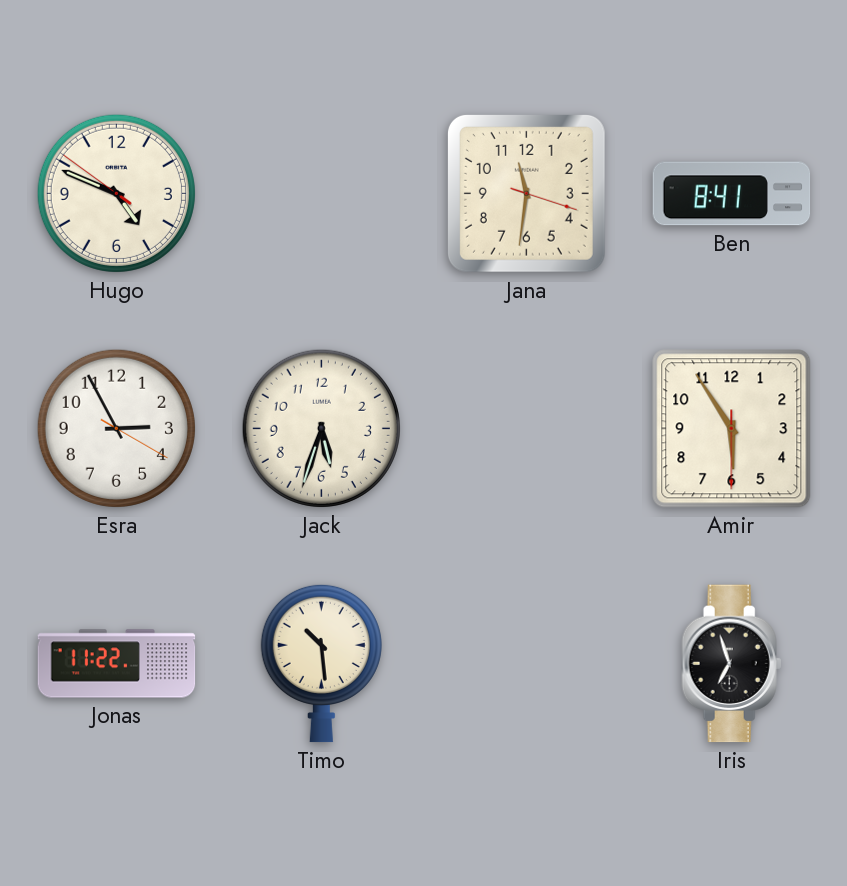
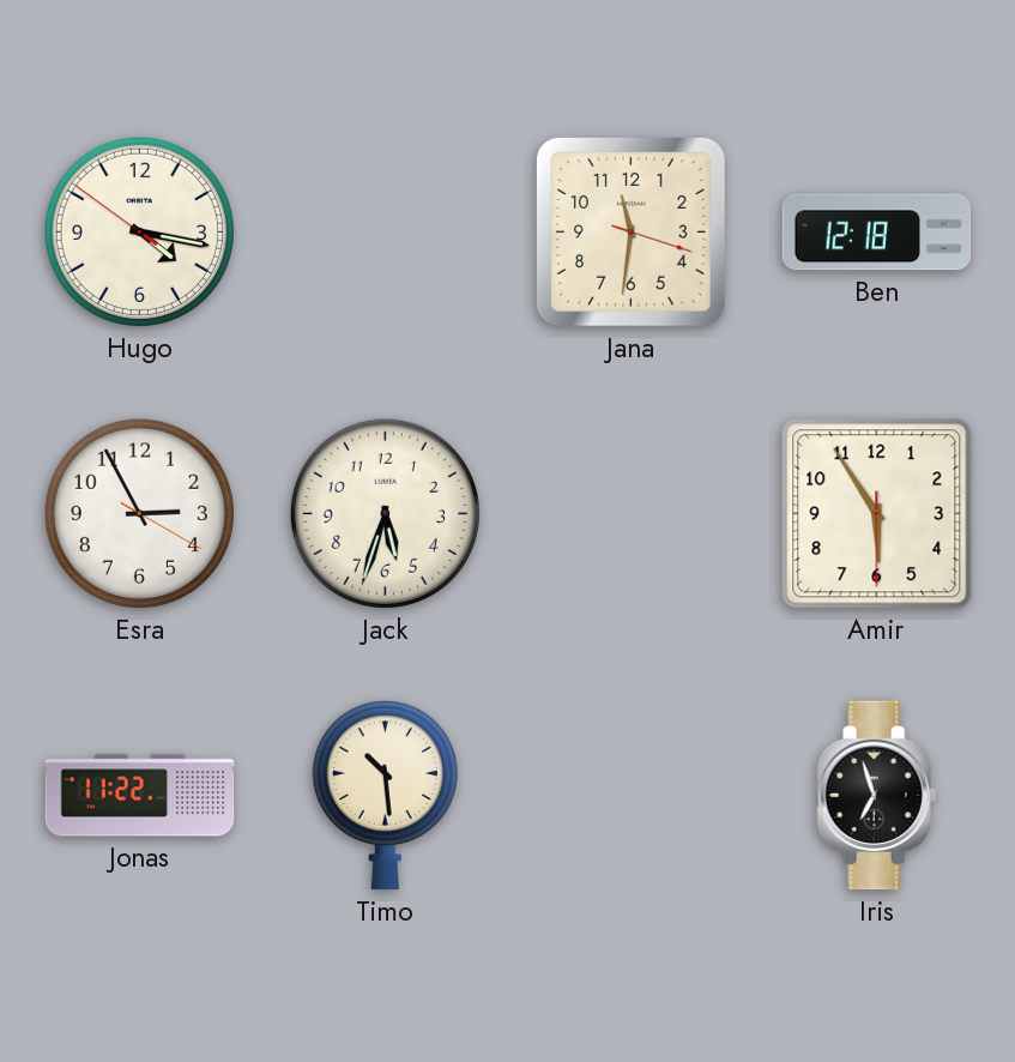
Hugo: 4:48 -> 4:16
Ben: 8:41 -> 12:18
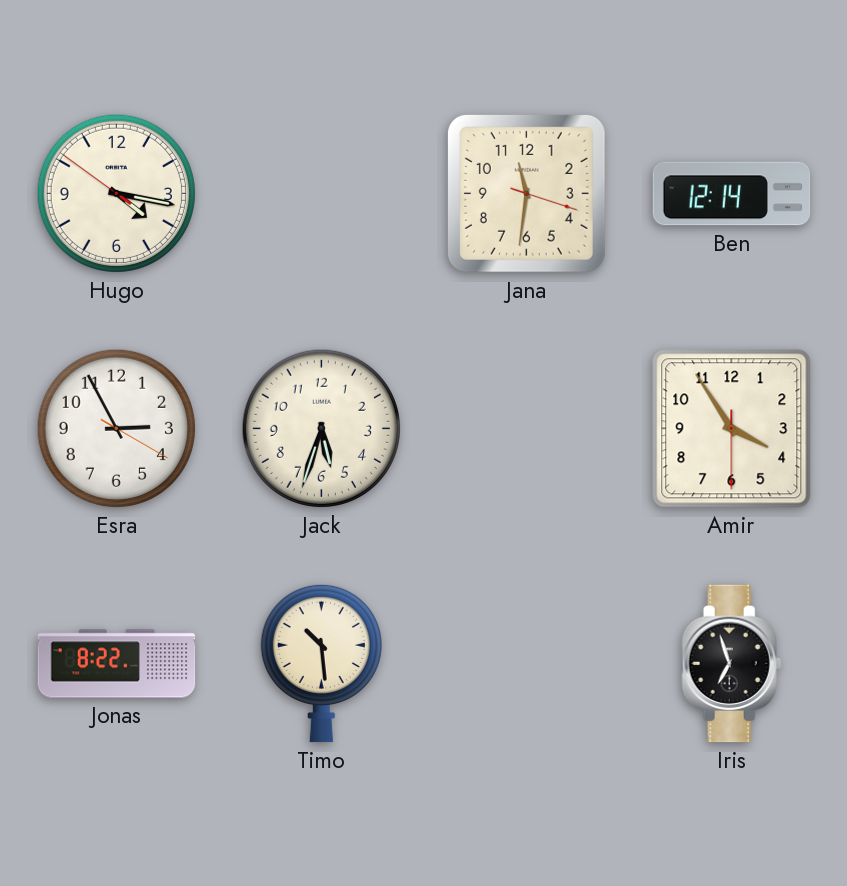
Ben: 12:18 -> 12:14
Amir: 5:54 -> 3:54
Jonas: 11:22 -> 8:22
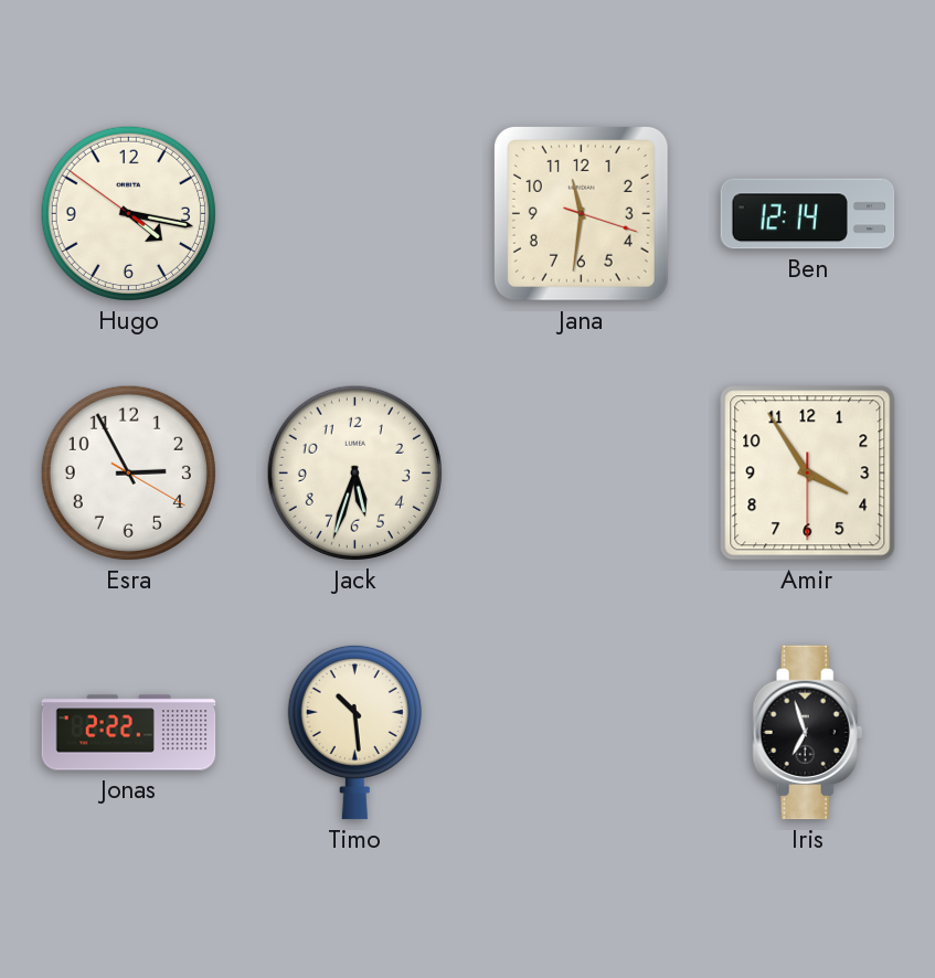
Jonas: 8:22 -> 2:22
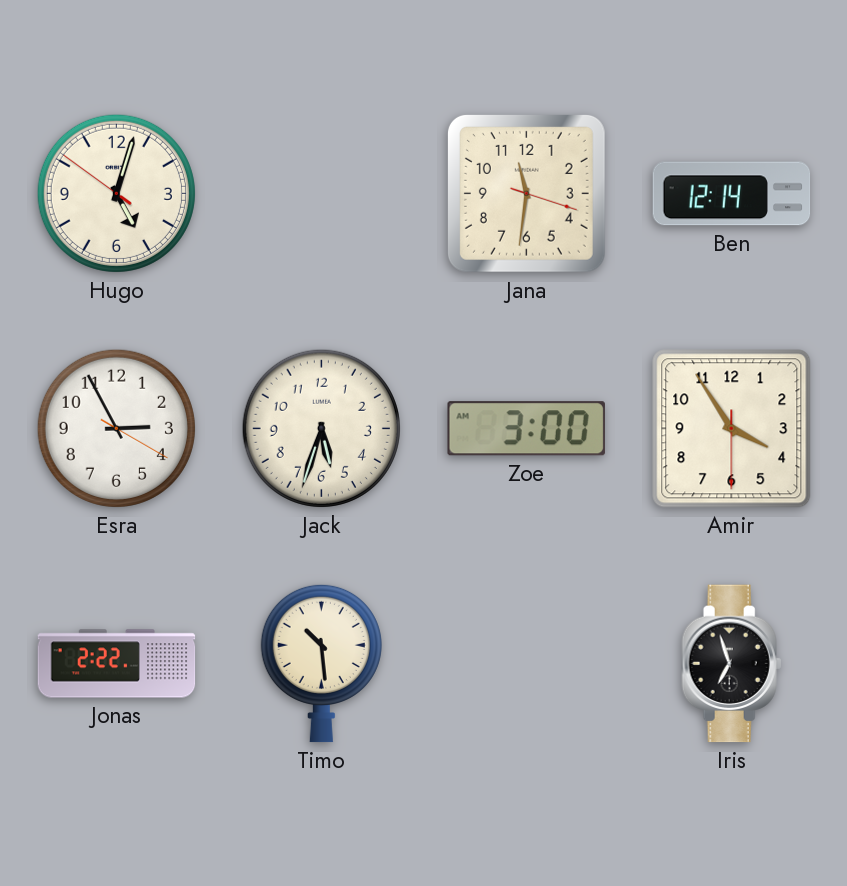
Hugo: 4:16 -> 5:02
Zoe: none -> 3:00
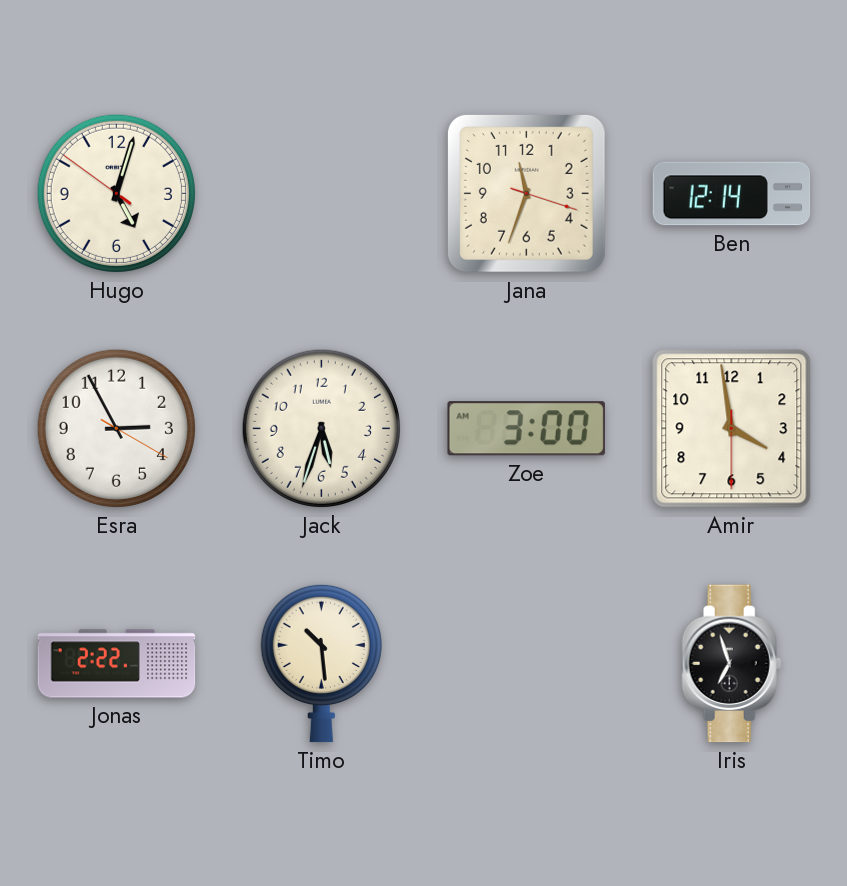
Jana: 11:31 -> 11:33
Amir: 3:54 -> 3:58
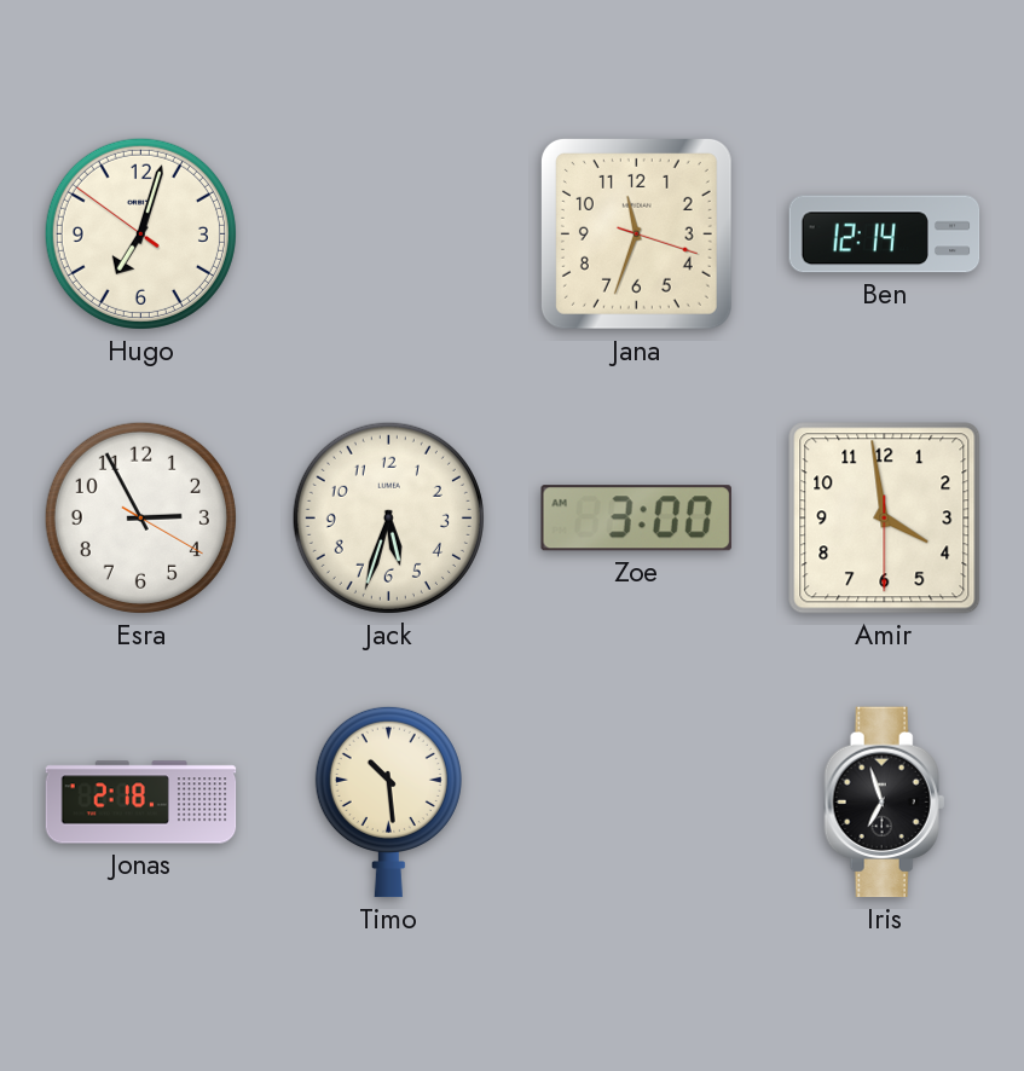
Hugo: 5:02 -> 7:02
Jonas: 2:22 -> 2:18
